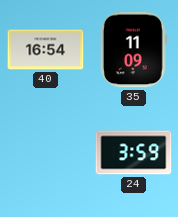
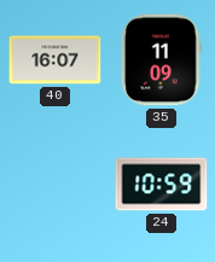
40: 16:54 -> 16:07
24: 3:59 -> 10:59
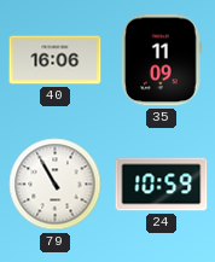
40: 16:07 -> 16:06
79: none -> 10:55
